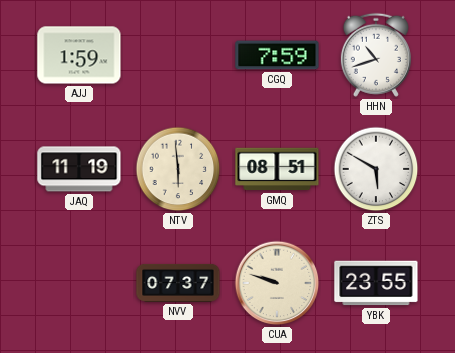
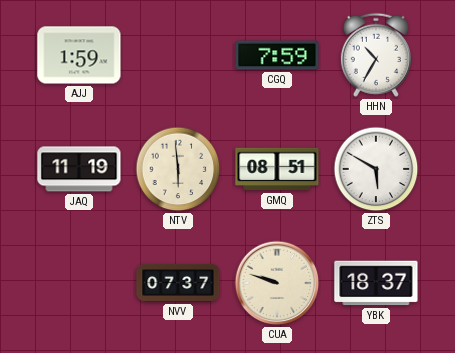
HHN: 10:42 -> 10:35
YBK: 23:55 -> 18:37
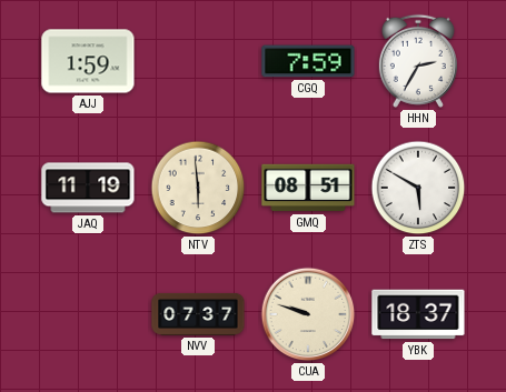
HHN: 10:35 -> 2:35
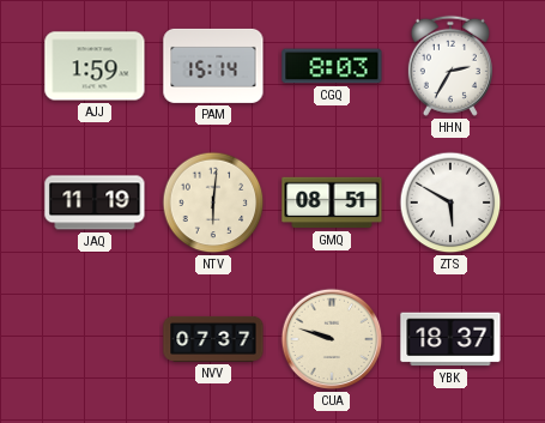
PAM: none -> 15:14
CGQ: 7:59 -> 8:03
NTV: 5:59 -> 6:01
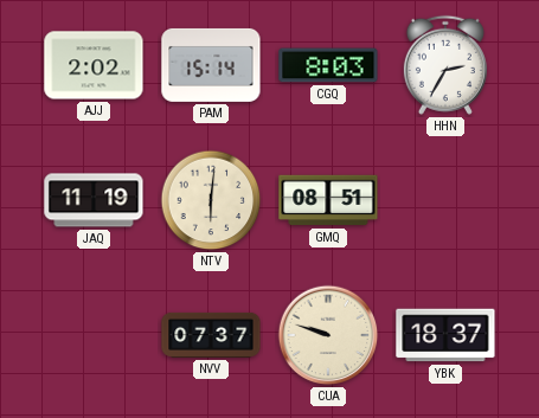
AJJ: 1:59 -> 2:02
ZTS: 5:50 -> none
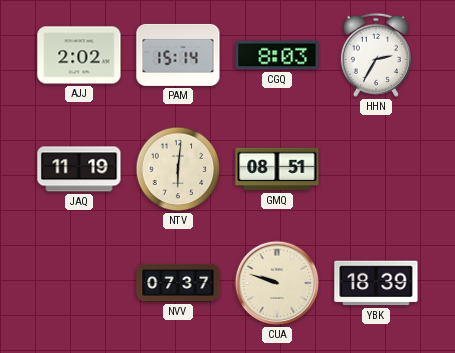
YBK: 18:37 -> 18:39
